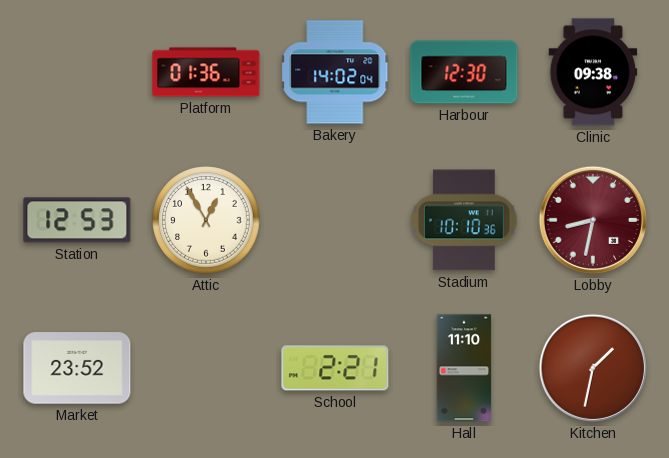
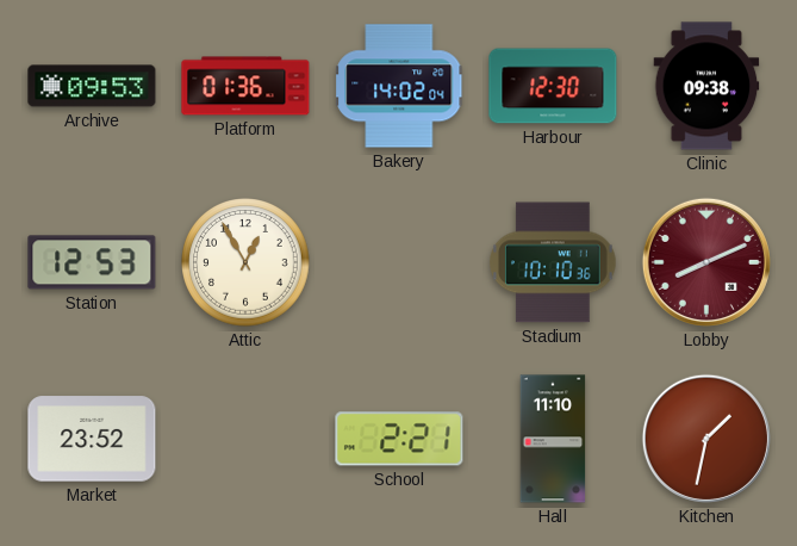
Archive: none -> 09:53
Lobby: 8:32 -> 8:11
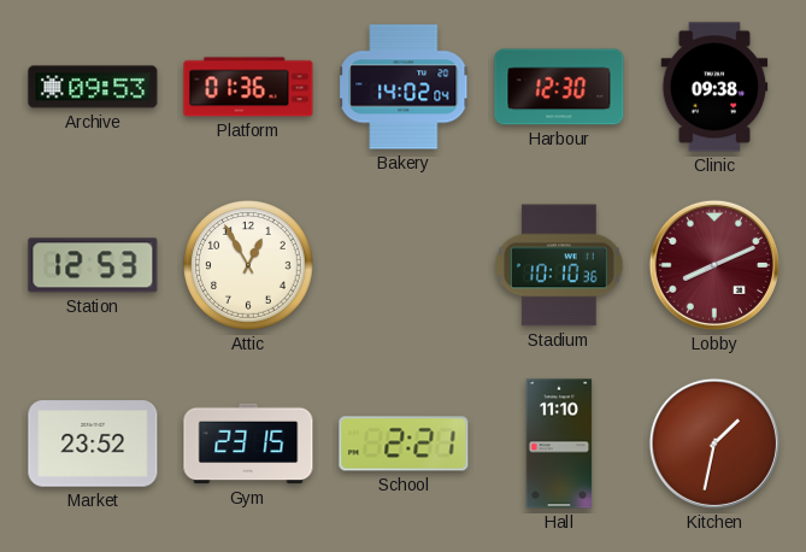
Gym: none -> 23:15
